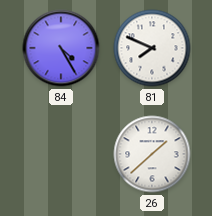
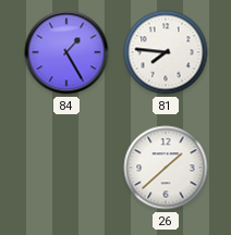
84: 4:25 -> 1:25
81: 7:49 -> 7:46
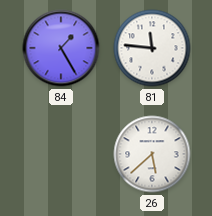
81: 7:46 -> 11:46
26: 1:38 -> 5:38
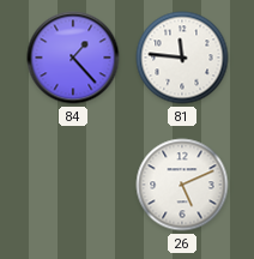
84: 1:25 -> 1:23
26: 5:38 -> 5:11
